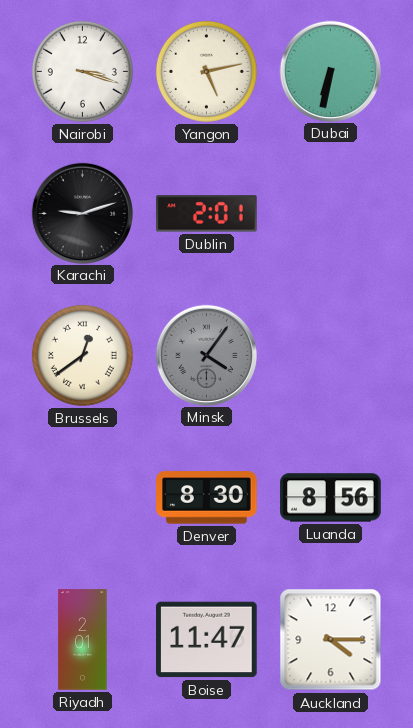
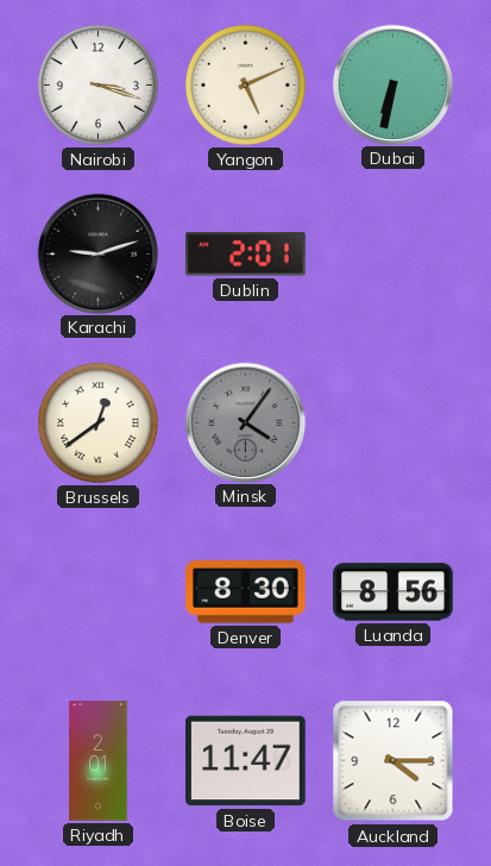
Yangon: 5:13 -> 5:11
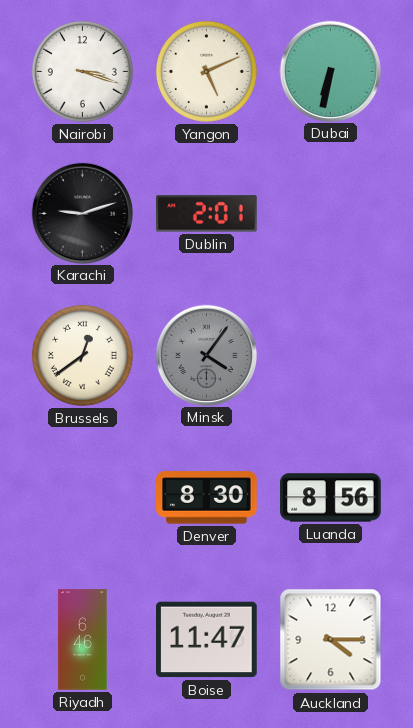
Riyadh: 2:01 -> 6:46
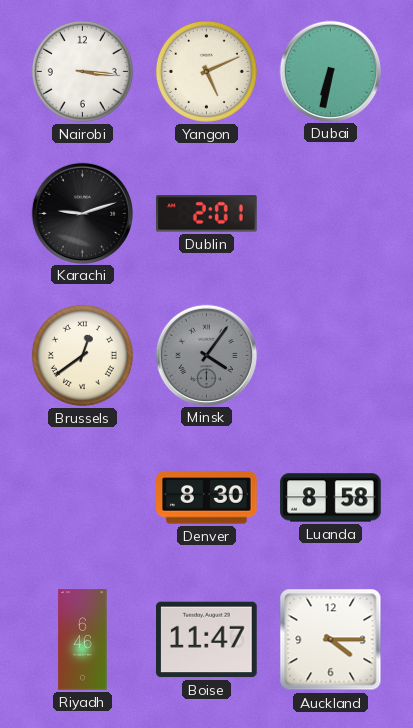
Nairobi: 3:18 -> 3:16
Luanda: 8:56 -> 8:58
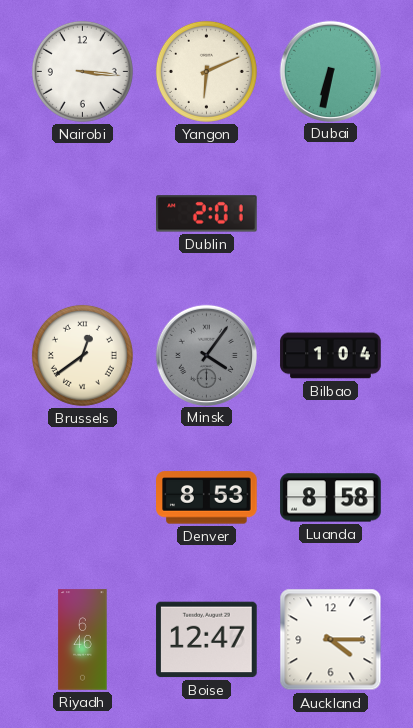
Yangon: 5:11 -> 6:11
Karachi: 9:12 -> none
Bilbao: none -> 1:04
Denver: 8:30 -> 8:53
Boise: 11:47 -> 12:47
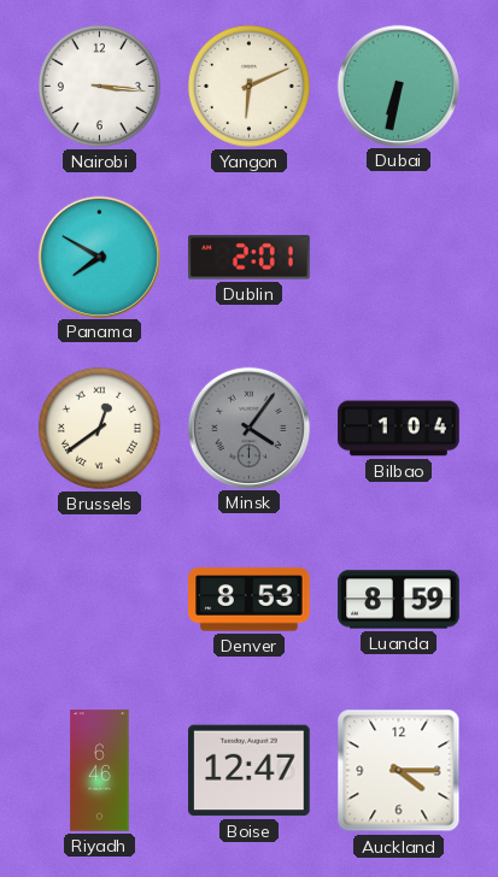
Panama: none -> 7:50
Luanda: 8:58 -> 8:59
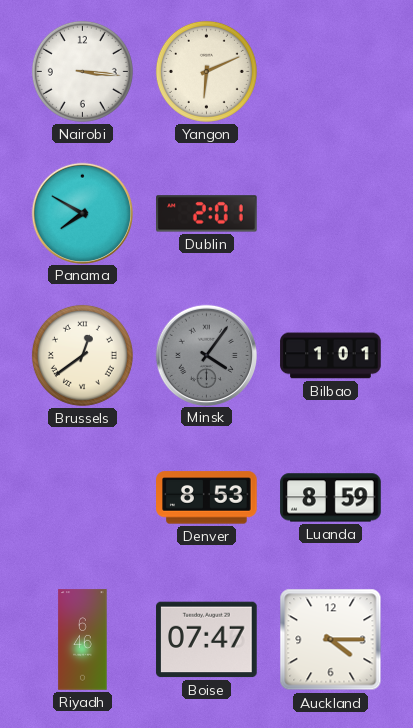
Dubai: 6:32 -> none
Bilbao: 1:04 -> 1:01
Boise: 12:47 -> 07:47
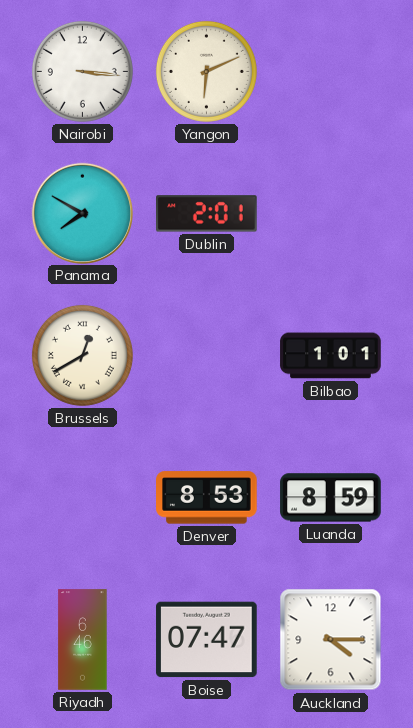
Brussels: 12:39 -> 12:40
Minsk: 4:06 -> none
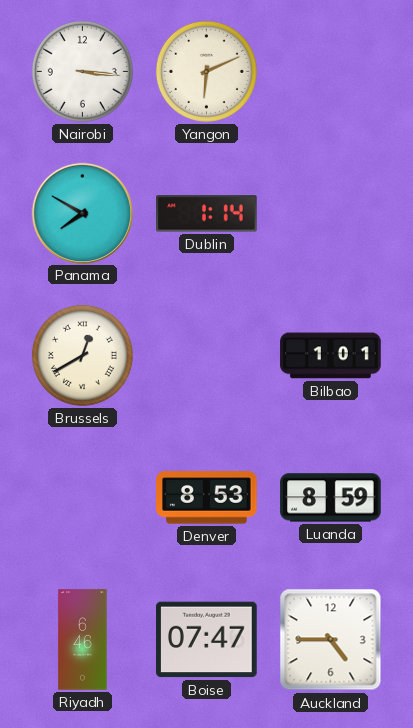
Dublin: 2:01 -> 1:14
Auckland: 4:15 -> 4:45
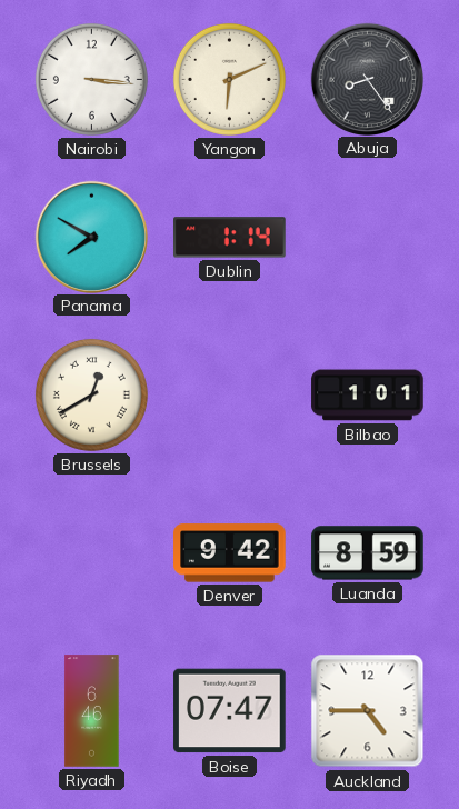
Abuja: none -> 8:24
Denver: 8:53 -> 9:42
